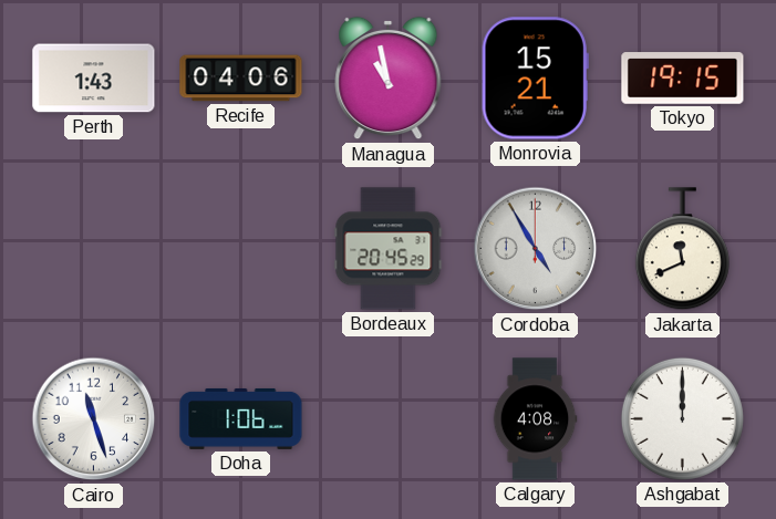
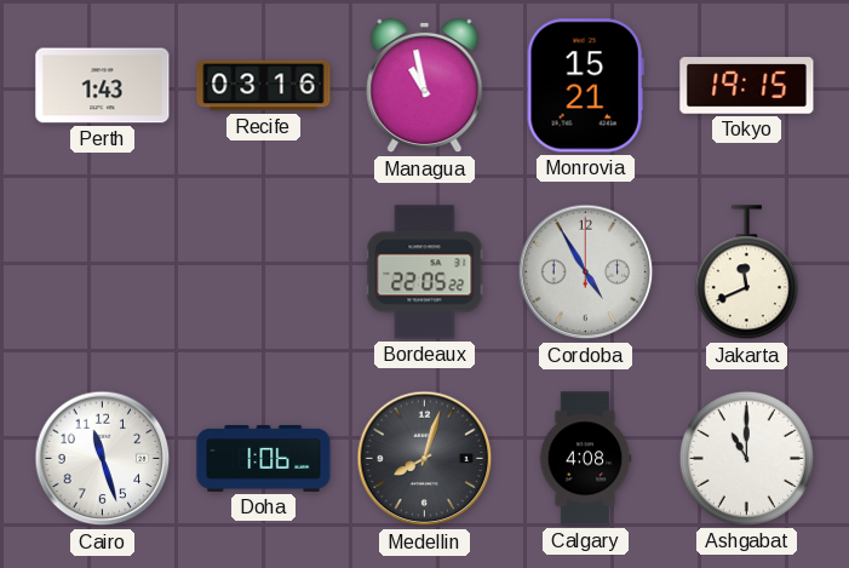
Recife: 04:06 -> 03:16
Bordeaux: 20:45 -> 22:05
Medellin: none -> 8:03
Ashgabat: 12:00 -> 11:00
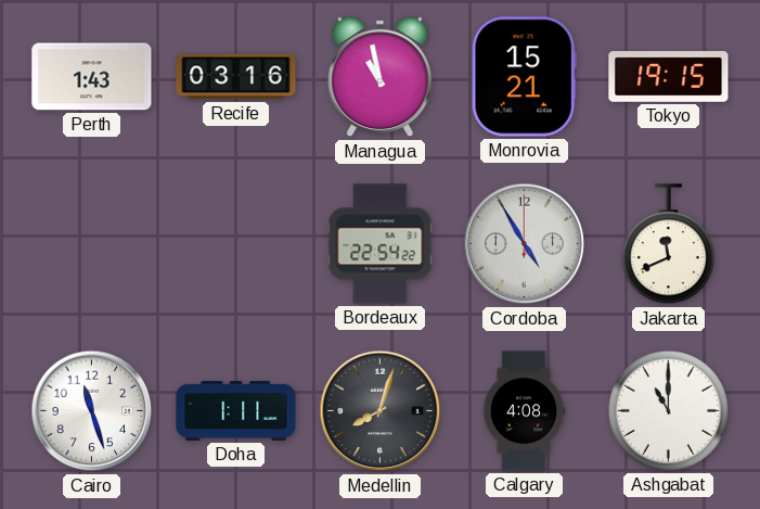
Bordeaux: 22:05 -> 22:54
Doha: 1:06 -> 1:11
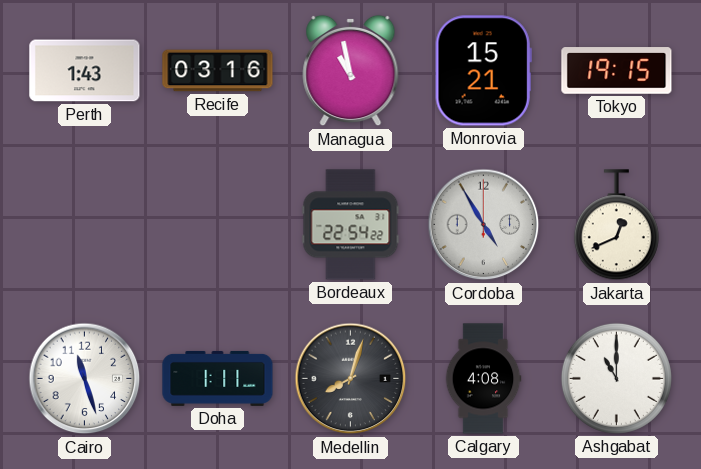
Jakarta: 11:41 -> 12:41
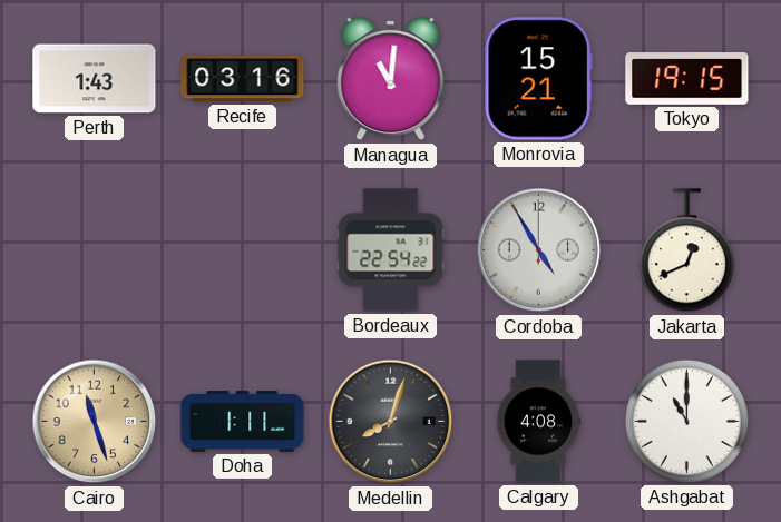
Managua: 10:58 -> 11:01
Cairo dial: white -> champagne
